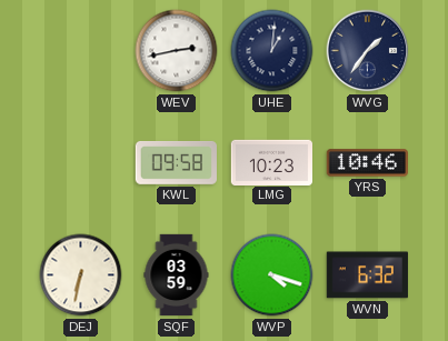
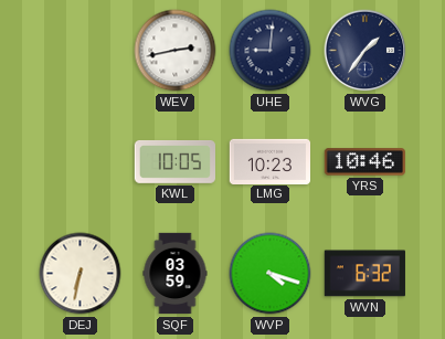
UHE: 1:01 -> 9:01
KWL: 09:58 -> 10:05
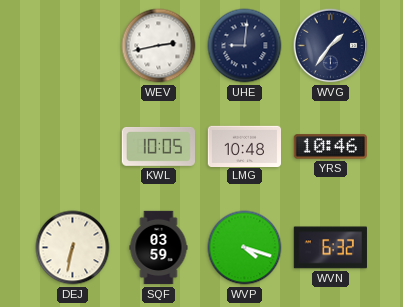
LMG: 10:23 -> 10:48
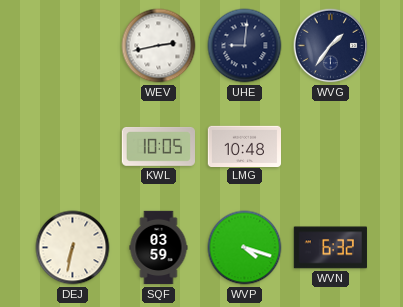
YRS: 10:46 -> none
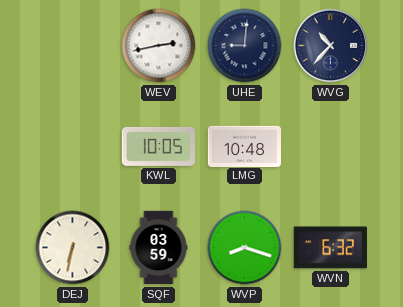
WVG: 1:36 -> 10:37
WVP: 4:18 -> 8:18
